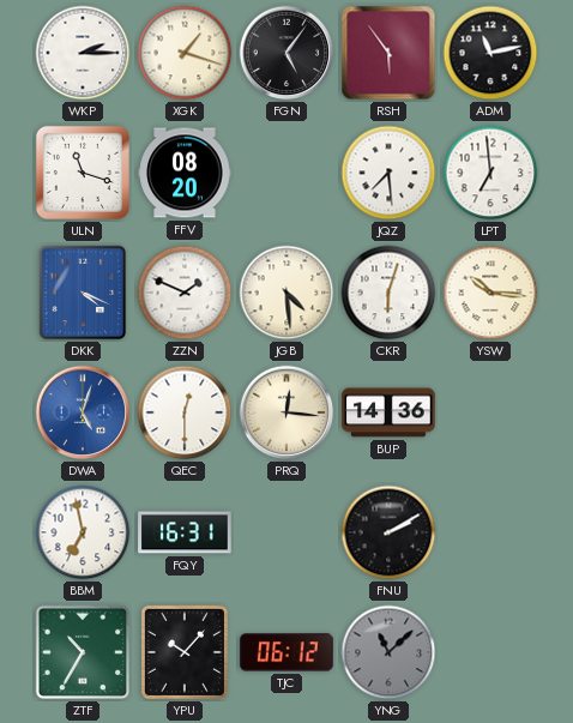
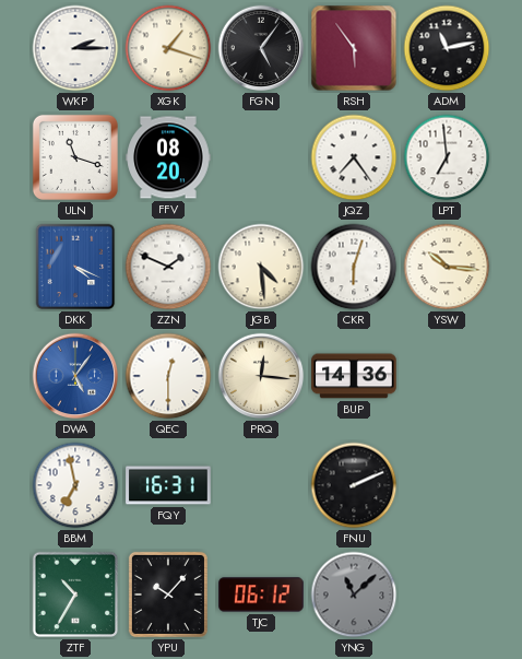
JQZ: 7:29 -> 7:24
DWA: 5:03 -> 5:06
FNU: 2:10 -> 2:11
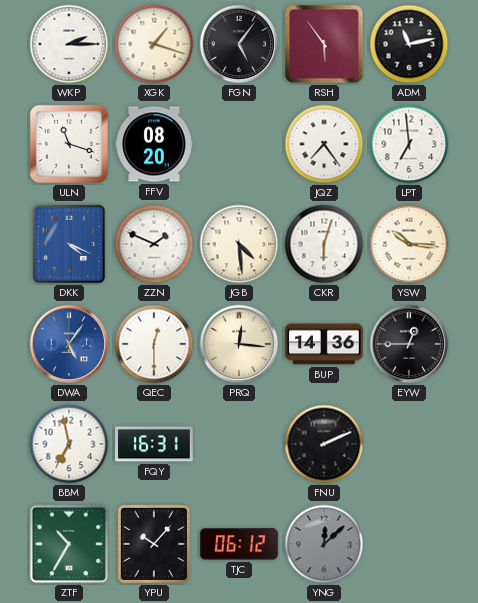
EYW: none -> 12:45
YNG: 11:08 -> 12:08
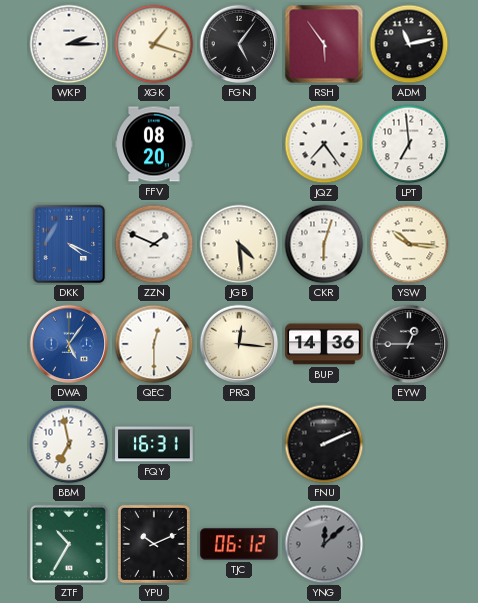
ULN: 11:18 -> none
YPU: 10:07 -> 10:11
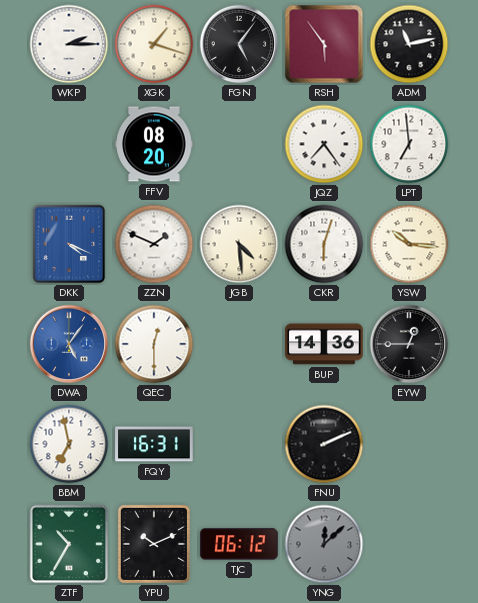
PRQ: 12:16 -> none
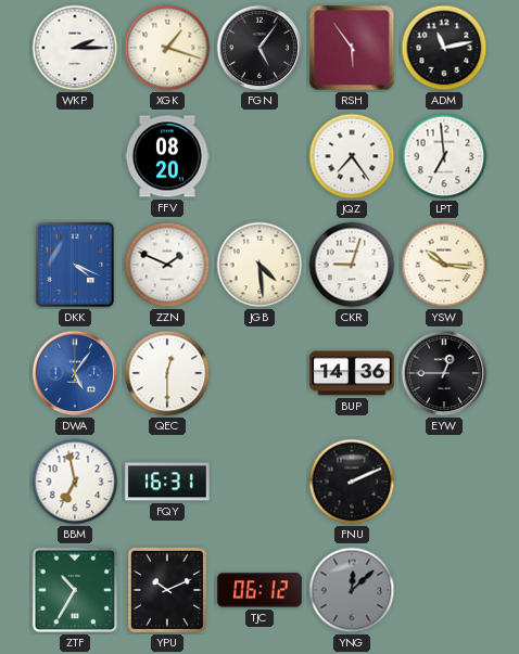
CKR: 6:03 -> 9:03
